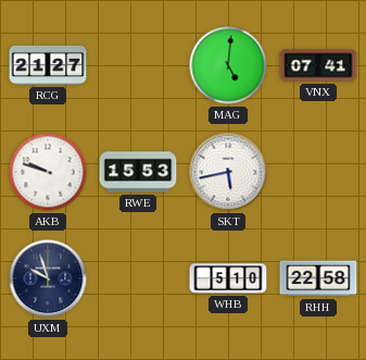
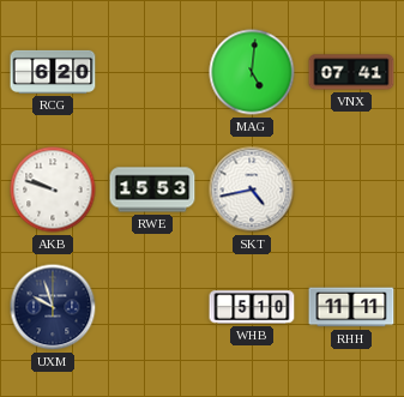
RCG: 21:27 -> 6:20
SKT: 5:43 -> 4:43
RHH: 22:58 -> 11:11
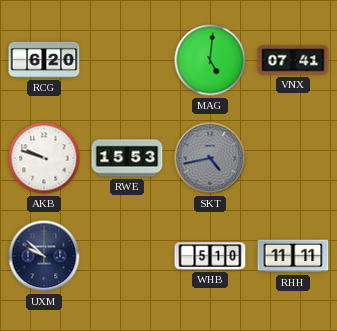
SKT dial: white -> grey
UXM: 9:57 -> 9:52
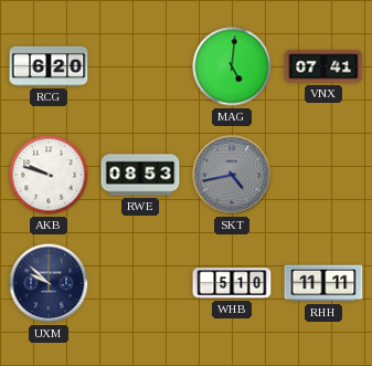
RWE: 15:53 -> 08:53
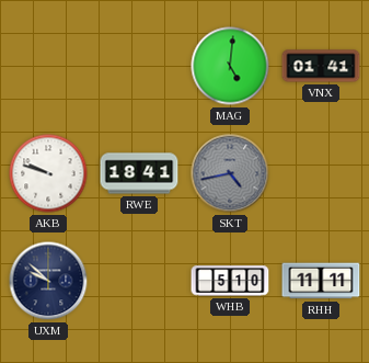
RCG: 6:20 -> none
VNX: 07:41 -> 01:41
RWE: 08:53 -> 18:41
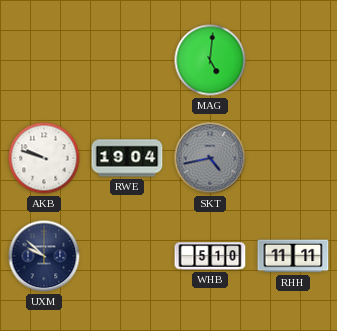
VNX: 01:41 -> none
RWE: 18:41 -> 19:04
